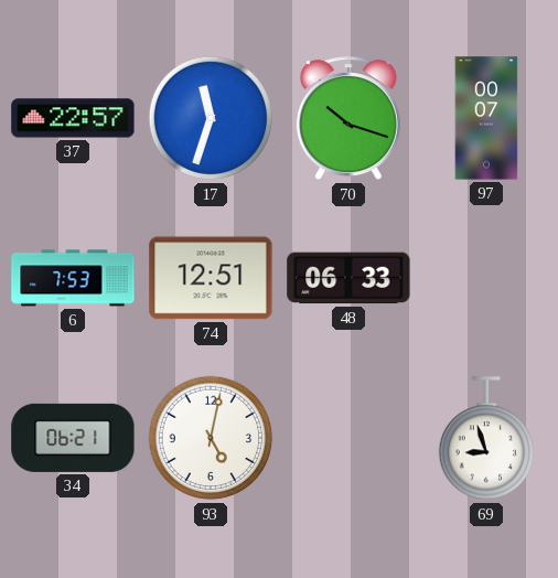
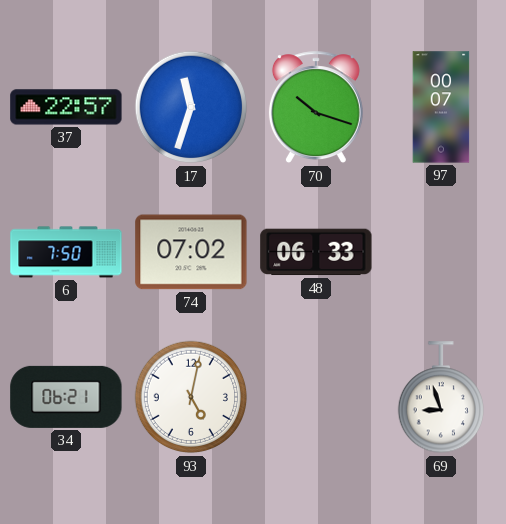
6: 7:53 -> 7:50
74: 12:51 -> 07:02
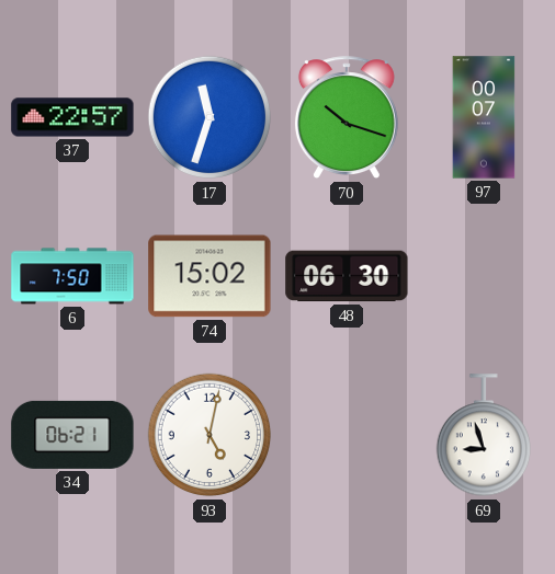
74: 07:02 -> 15:02
48: 06:33 -> 06:30
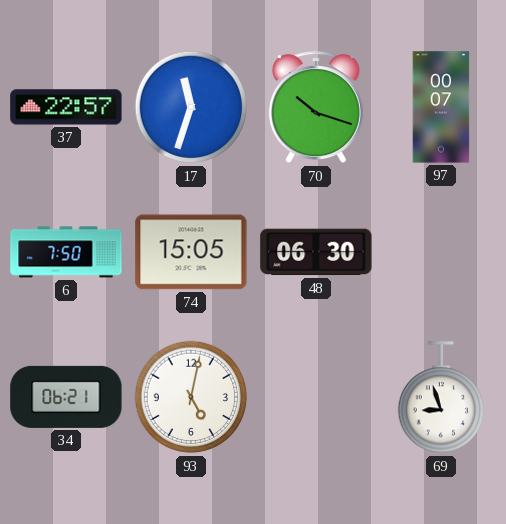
74: 15:02 -> 15:05
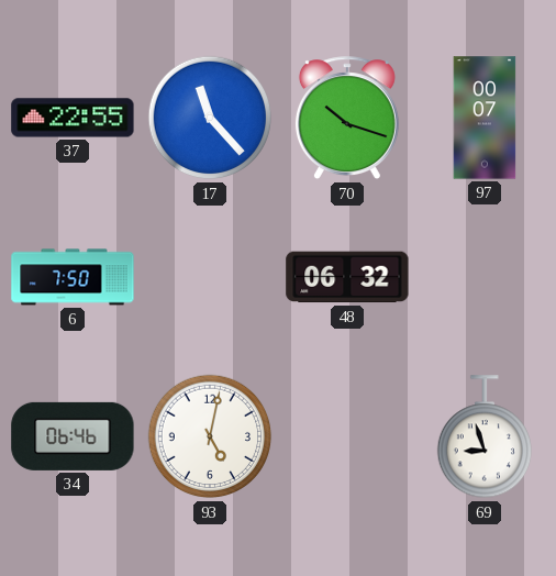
37: 22:57 -> 22:55
17: 11:33 -> 11:23
74: 15:05 -> none
48: 06:30 -> 06:32
34: 06:21 -> 06:46
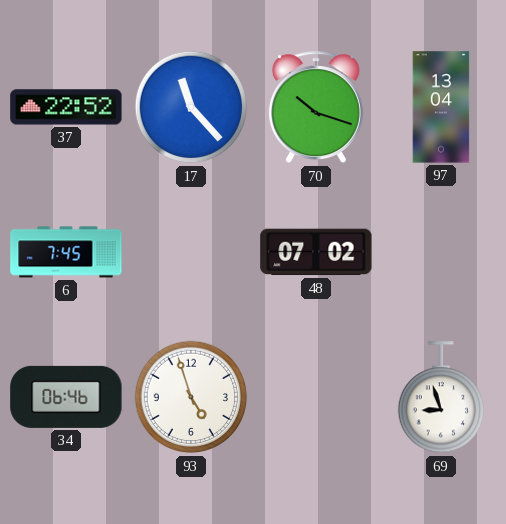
37: 22:55 -> 22:52
97: 00:07 -> 13:04
6: 7:50 -> 7:45
48: 06:32 -> 07:02
93: 5:02 -> 4:57
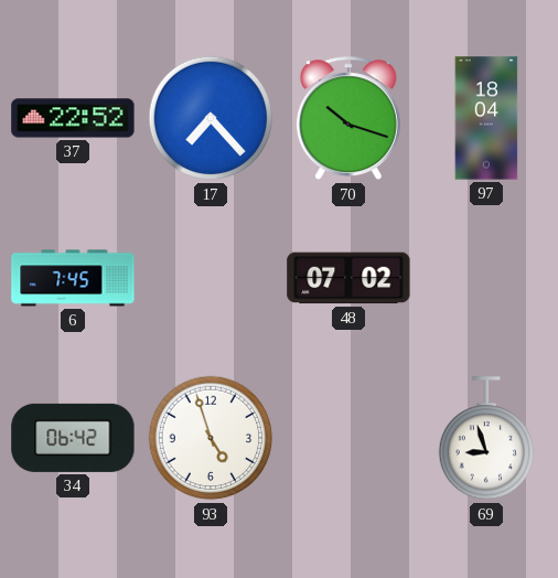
17: 11:23 -> 7:23
97: 13:04 -> 18:04
34: 06:46 -> 06:42
